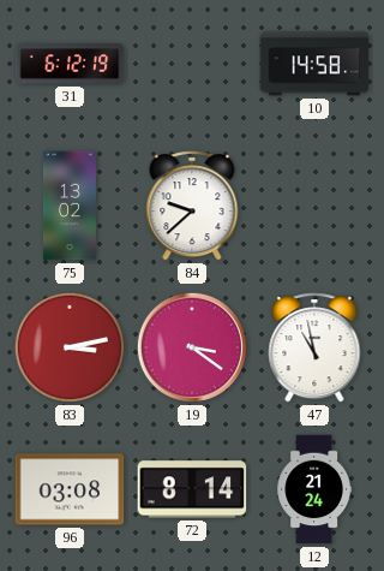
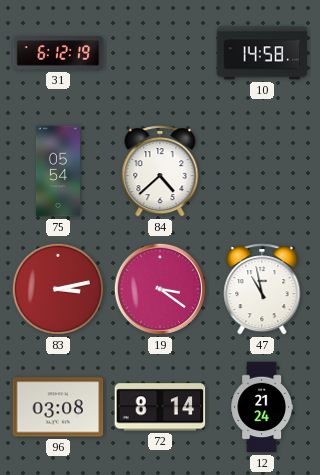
75: 13:02 -> 05:54
84: 9:38 -> 4:38
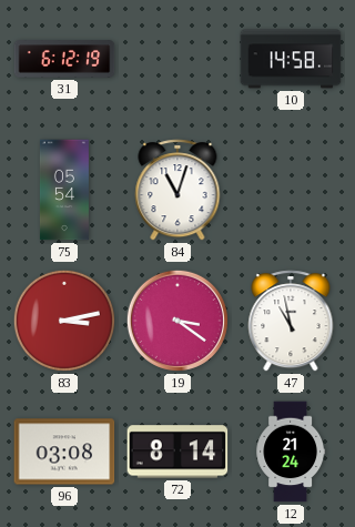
84: 4:38 -> 11:03
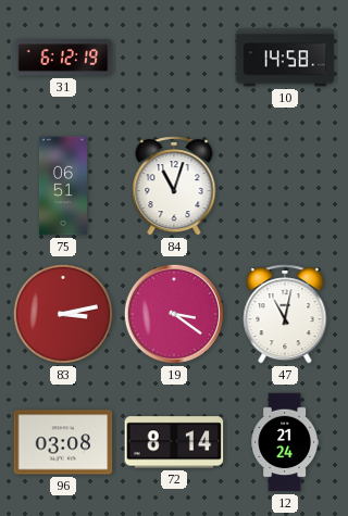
75: 05:54 -> 06:51
47: 10:58 -> 11:02
